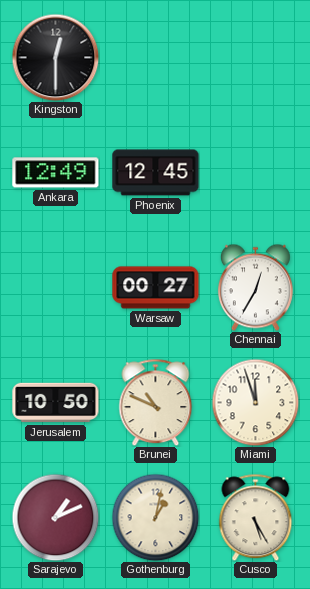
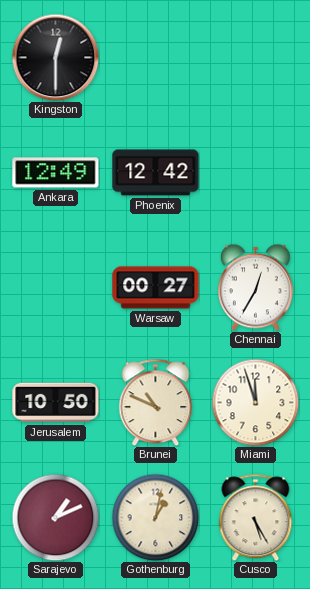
Phoenix: 12:45 -> 12:42
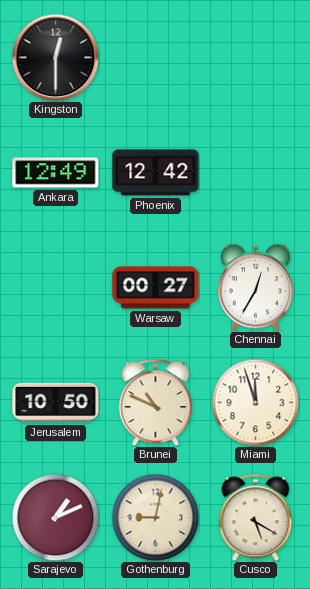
Gothenburg: 1:02 -> 9:02
Cusco: 5:25 -> 5:20
